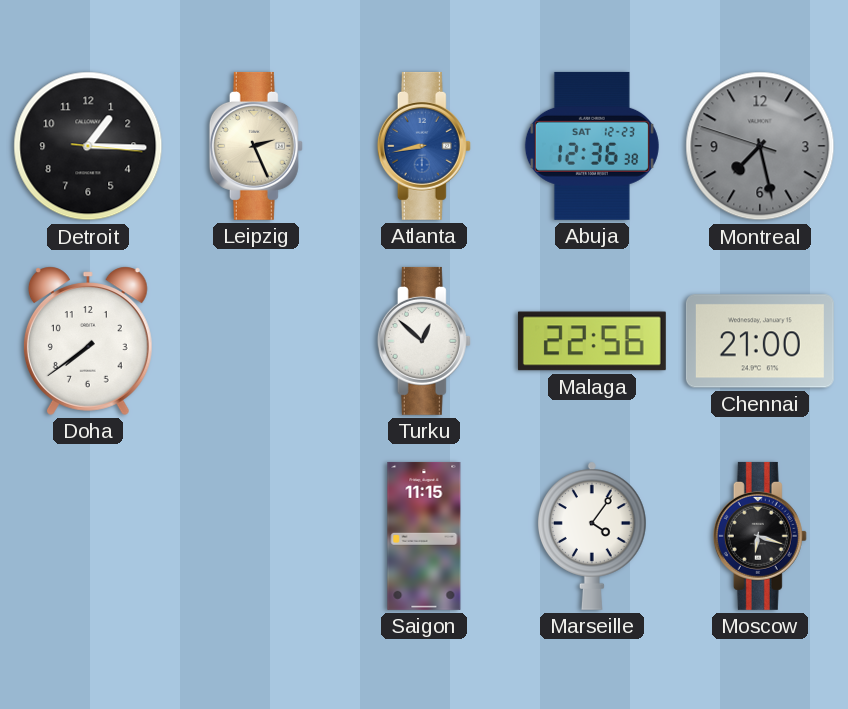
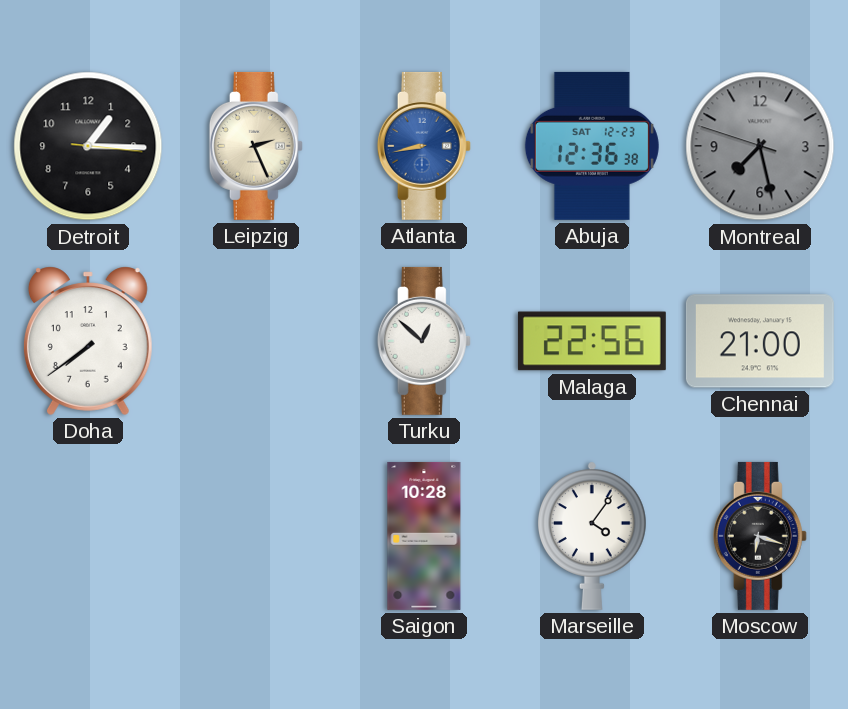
Saigon: 11:15 -> 10:28
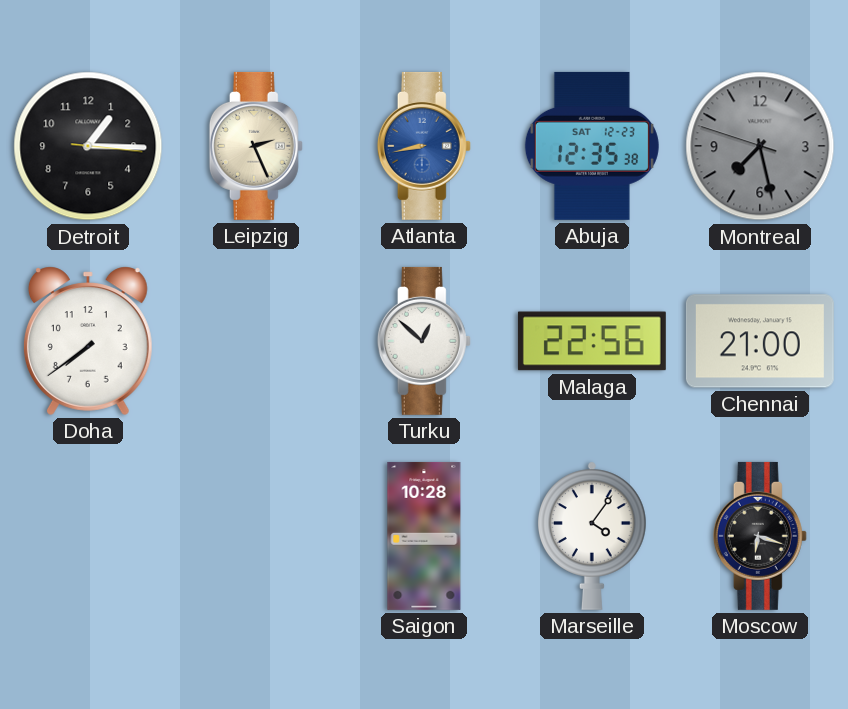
Abuja: 12:36 -> 12:35
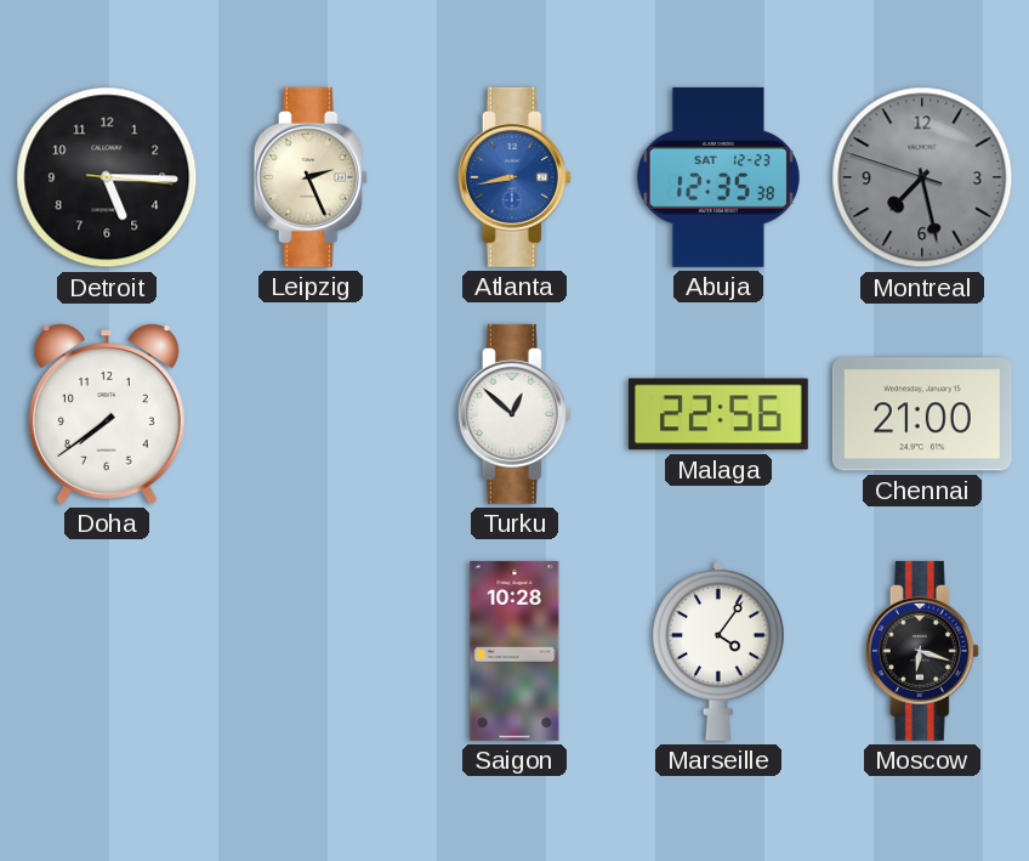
Detroit: 1:15 -> 5:15
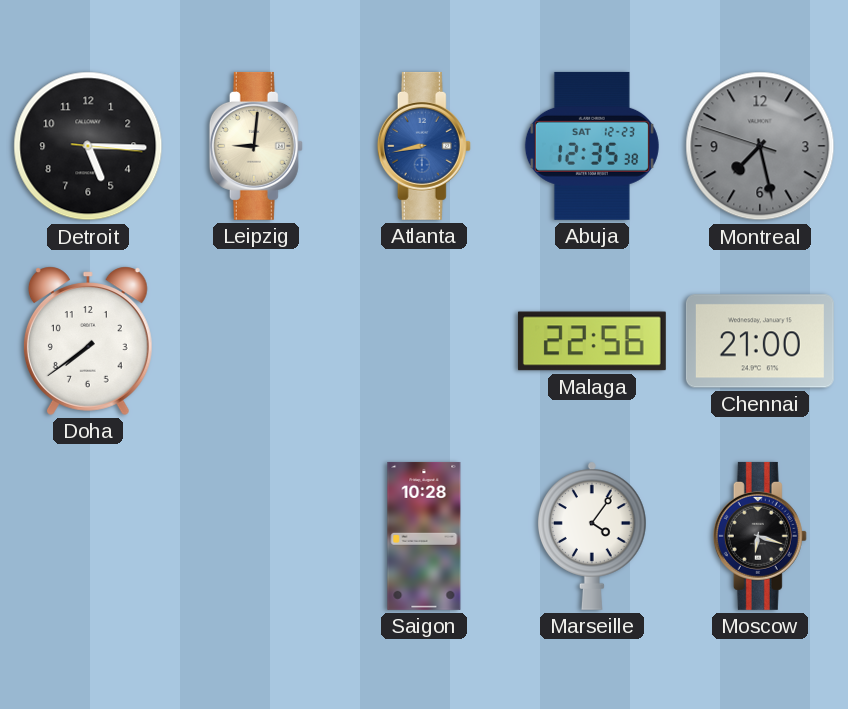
Leipzig: 2:26 -> 9:01
Turku: 12:52 -> none
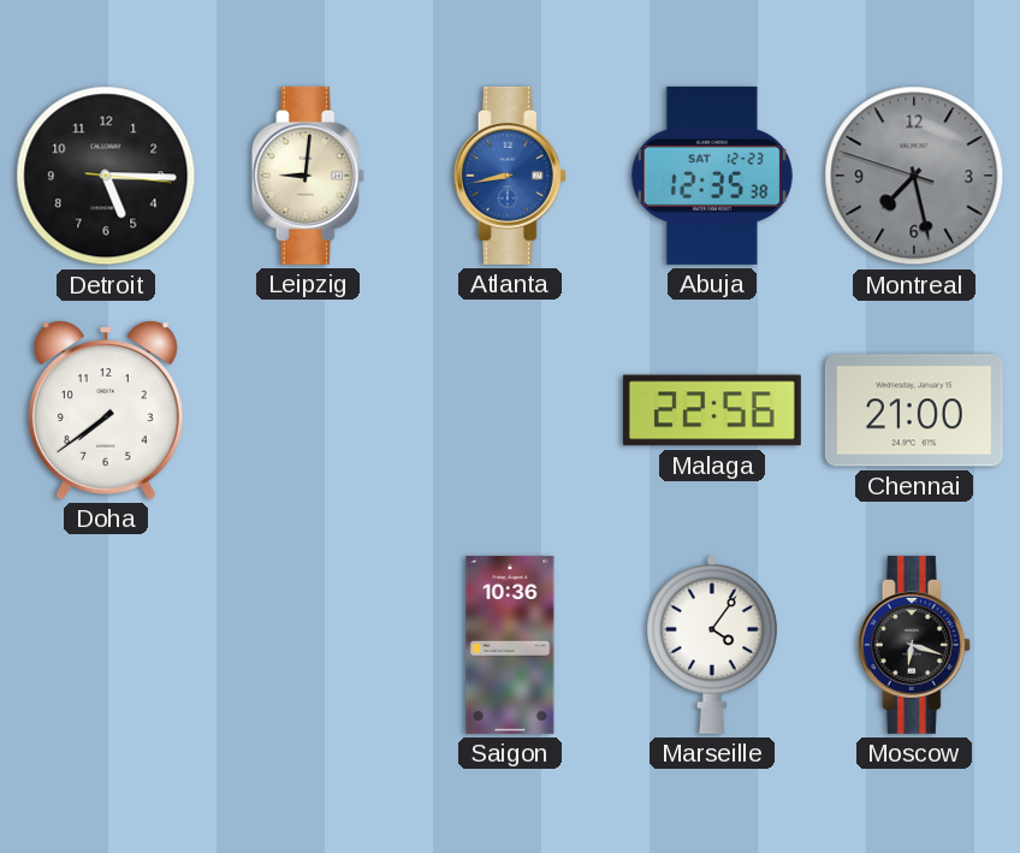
Saigon: 10:28 -> 10:36
